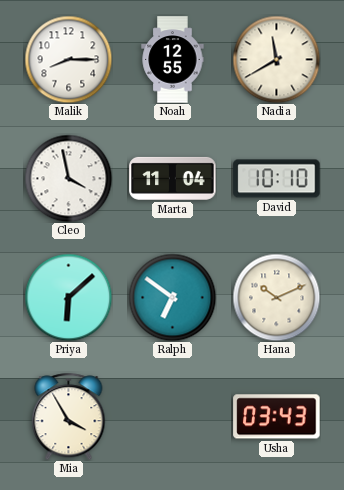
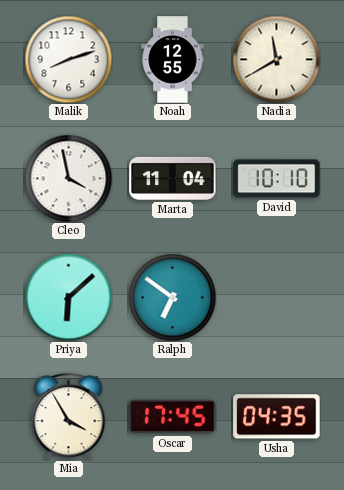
Malik: 8:15 -> 8:12
Hana: 10:11 -> none
Oscar: none -> 17:45
Usha: 03:43 -> 04:35
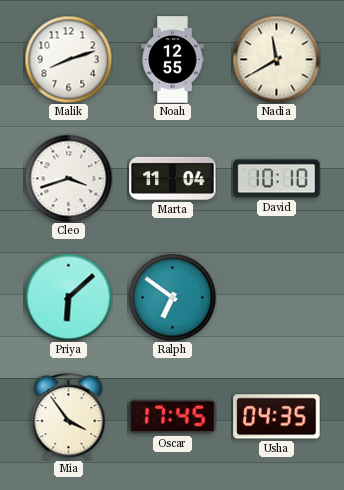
Cleo: 3:58 -> 3:42
Mia: 3:55 -> 3:54
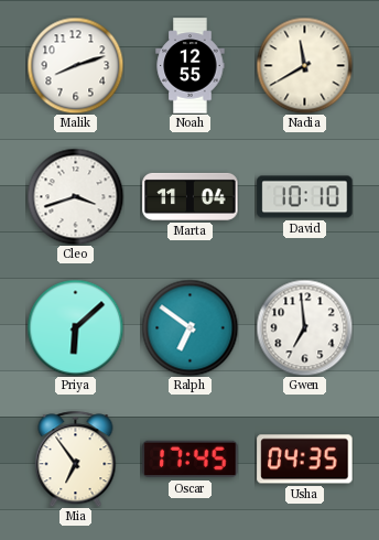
Gwen: none -> 6:59
Mia: 3:54 -> 6:54
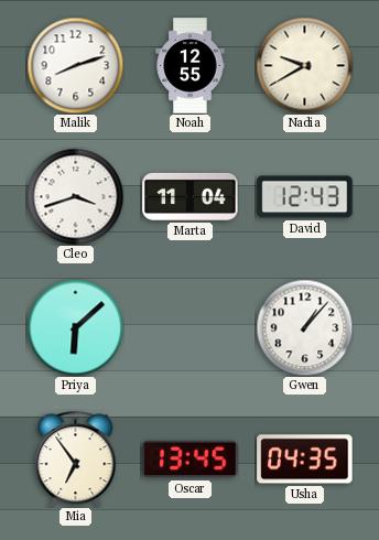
Nadia: 11:40 -> 9:40
David: 10:10 -> 12:43
Ralph: 6:51 -> none
Gwen: 6:59 -> 1:07
Oscar: 17:45 -> 13:45
